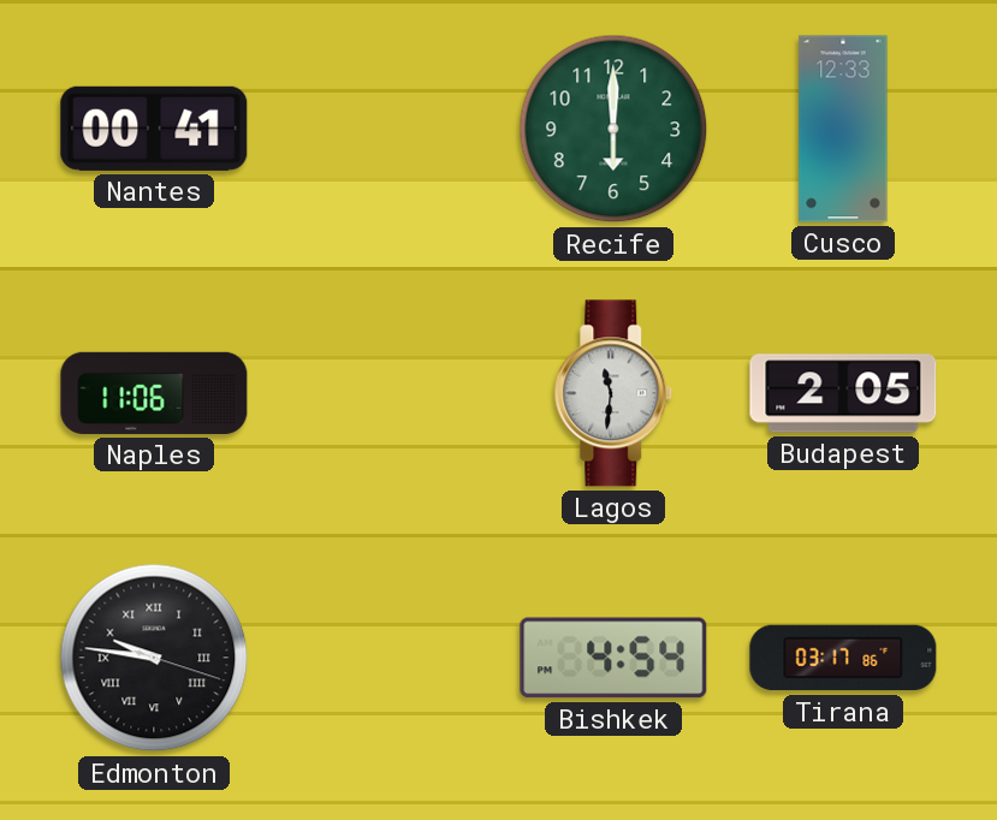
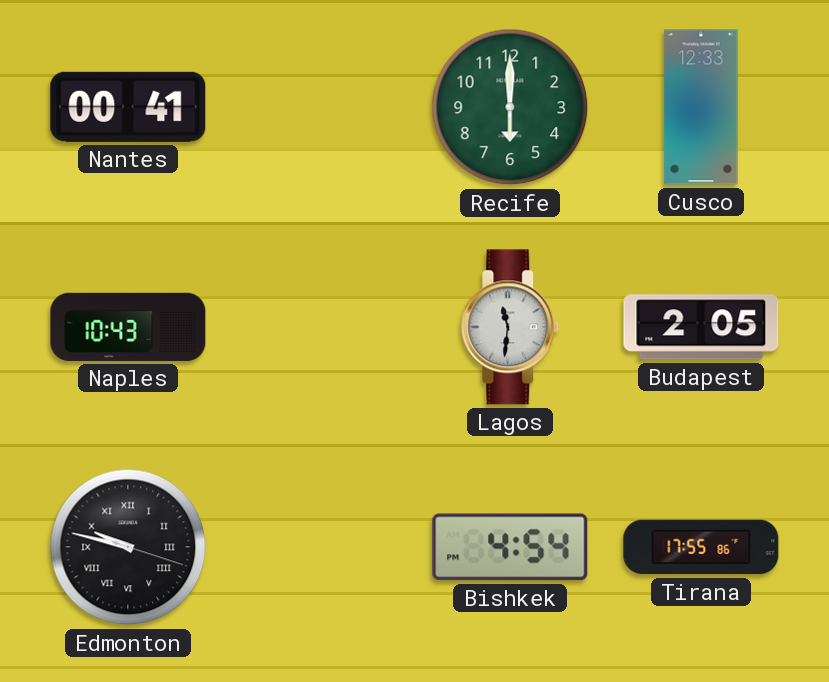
Naples: 11:06 -> 10:43
Edmonton: 9:46 -> 9:47
Tirana: 03:17 -> 17:55
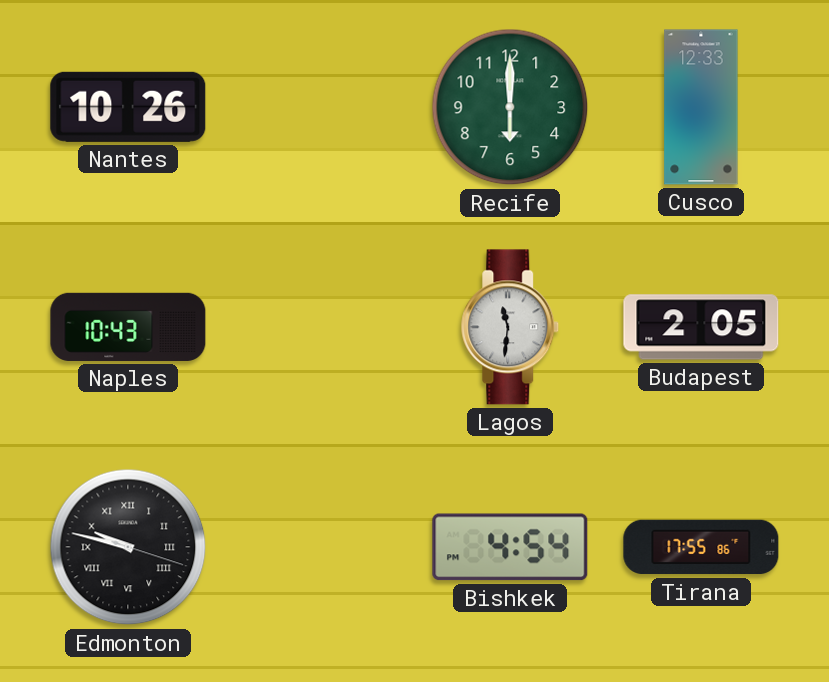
Nantes: 00:41 -> 10:26
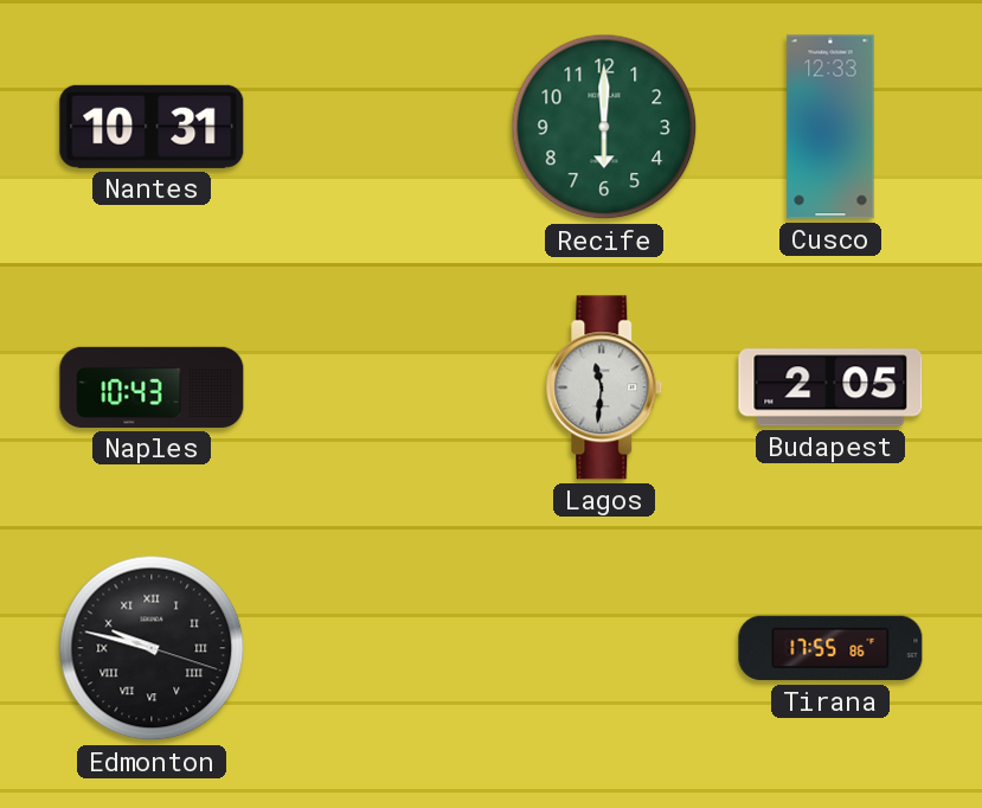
Nantes: 10:26 -> 10:31
Bishkek: 4:54 -> none
